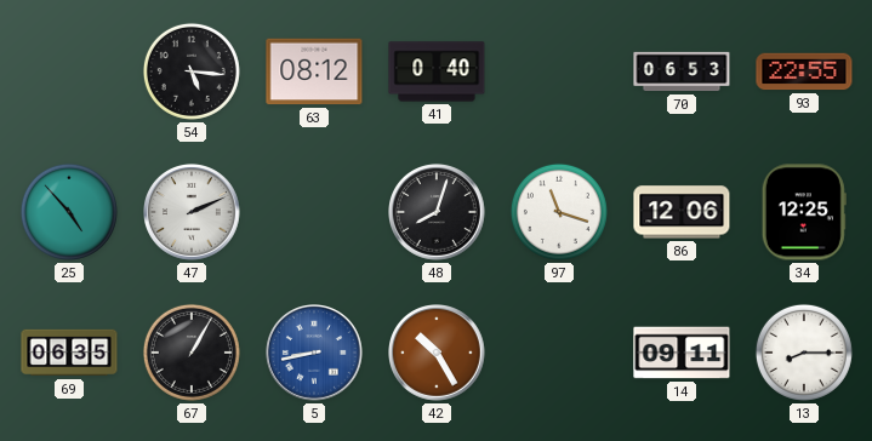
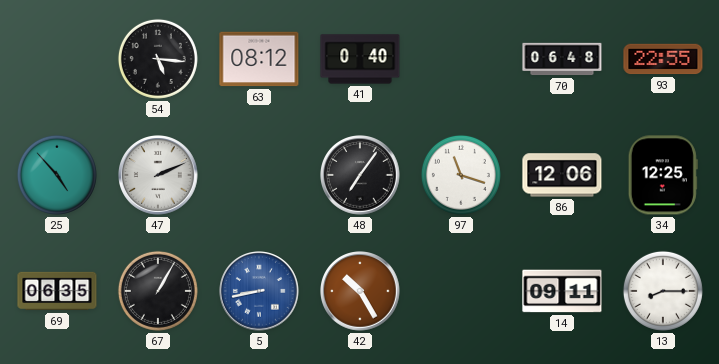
70: 06:53 -> 06:48
48: 8:03 -> 7:06
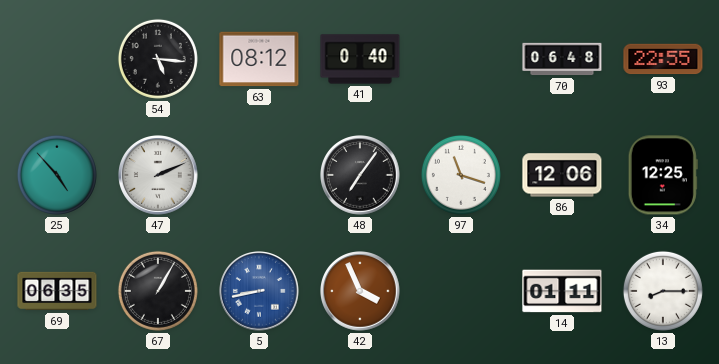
42: 10:25 -> 3:56
14: 09:11 -> 01:11
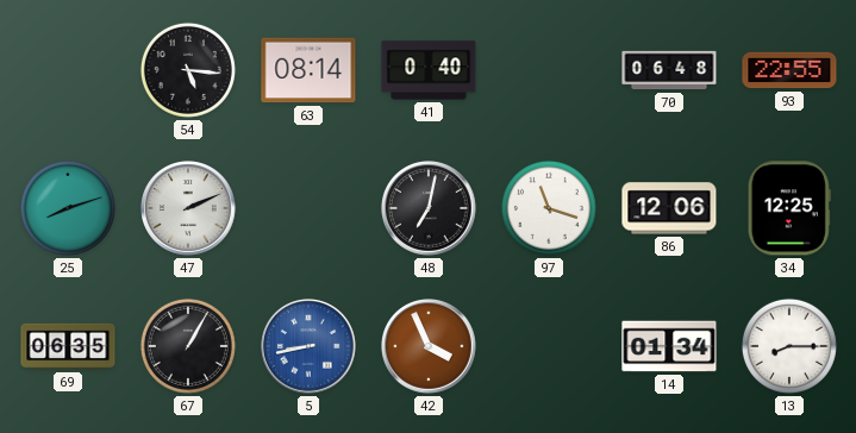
63: 08:12 -> 08:14
25: 4:53 -> 8:12
48: 7:06 -> 7:02
14: 01:11 -> 01:34
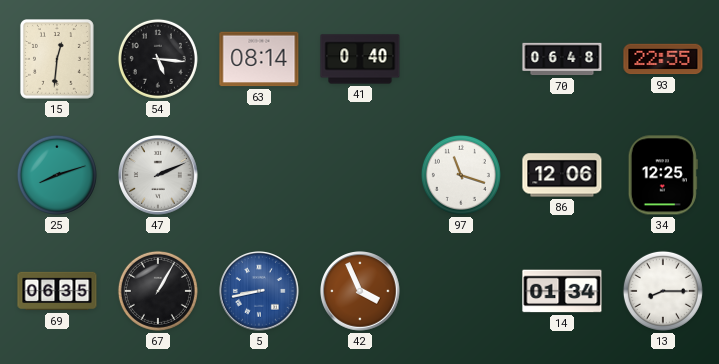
15: none -> 12:31
48: 7:02 -> none
